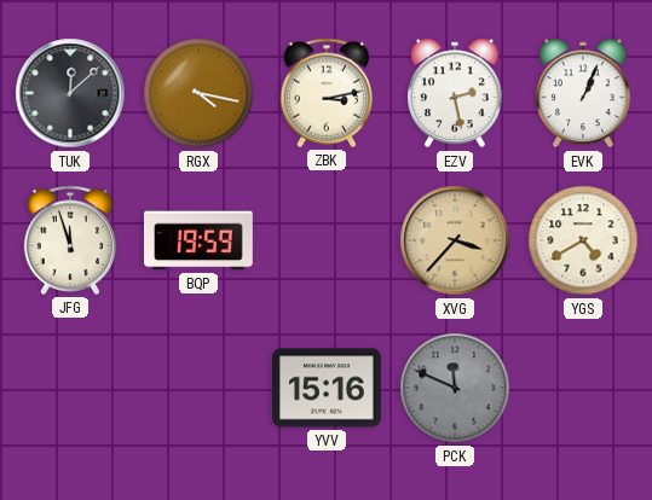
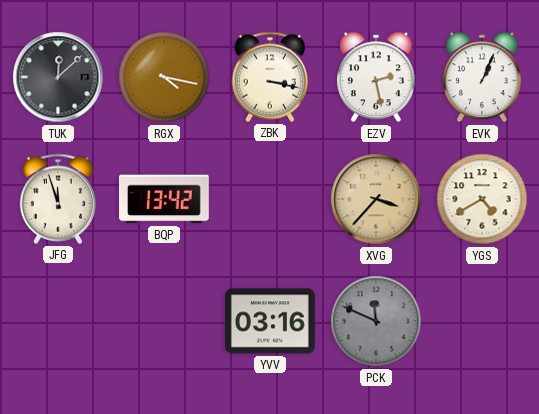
ZBK: 3:13 -> 3:17
BQP: 19:59 -> 13:42
YVV: 15:16 -> 03:16
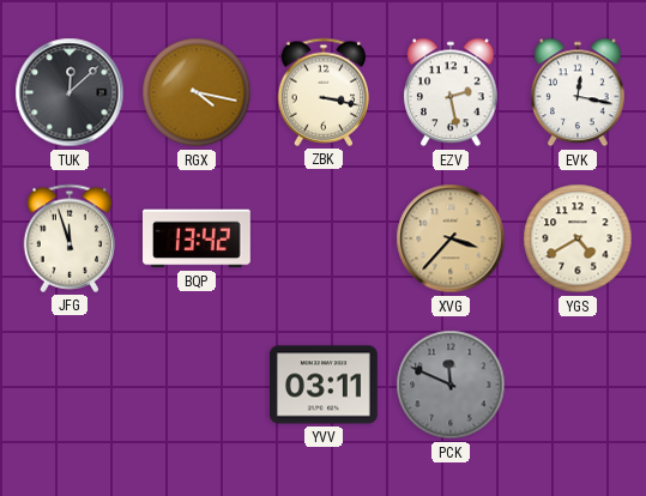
EVK: 1:04 -> 12:17
YVV: 03:16 -> 03:11
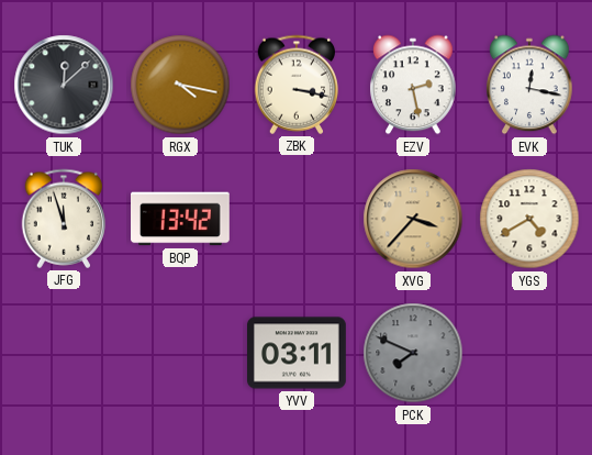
PCK: 11:49 -> 7:49
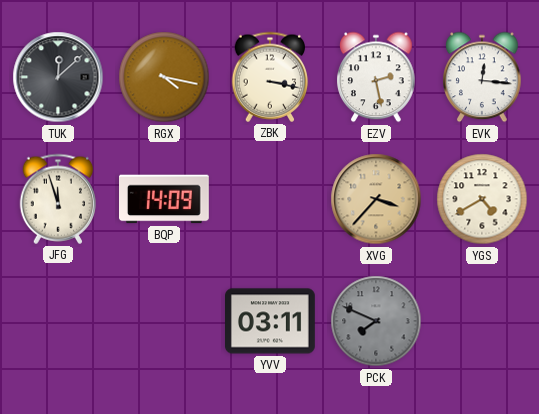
EVK: 12:17 -> 12:16
BQP: 13:42 -> 14:09
